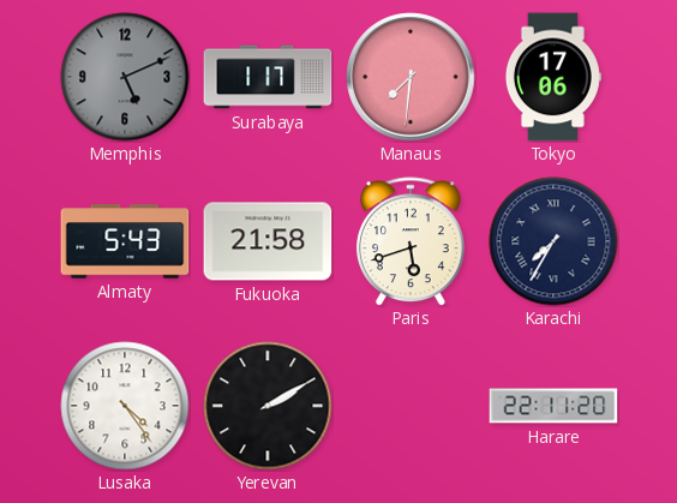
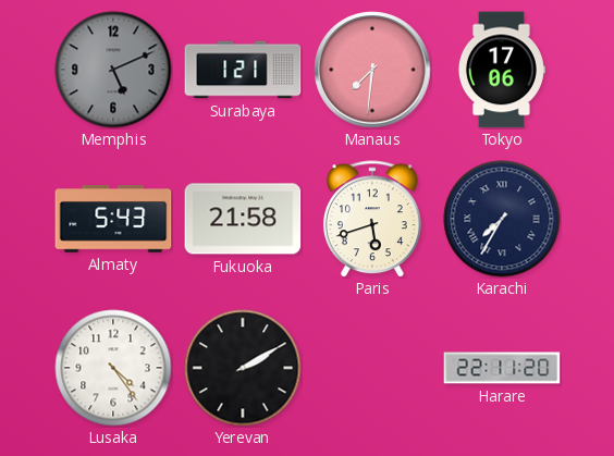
Surabaya: 1:17 -> 1:21
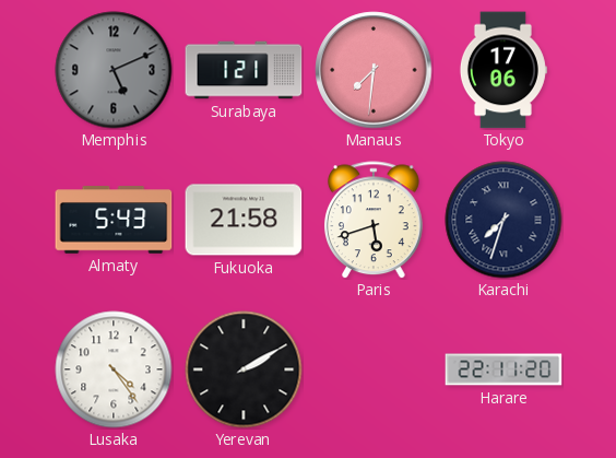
Karachi: 7:35 -> 7:33
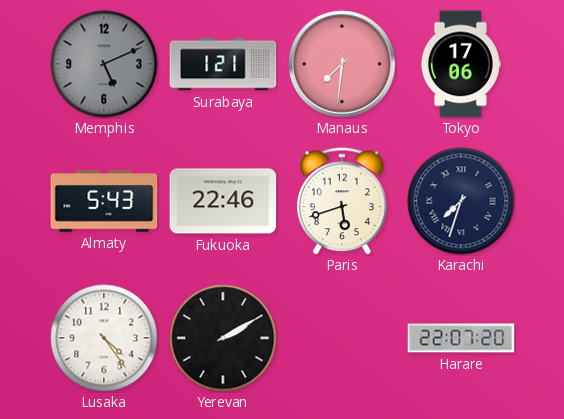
Fukuoka: 21:58 -> 22:46
Harare: 22:11 -> 22:07
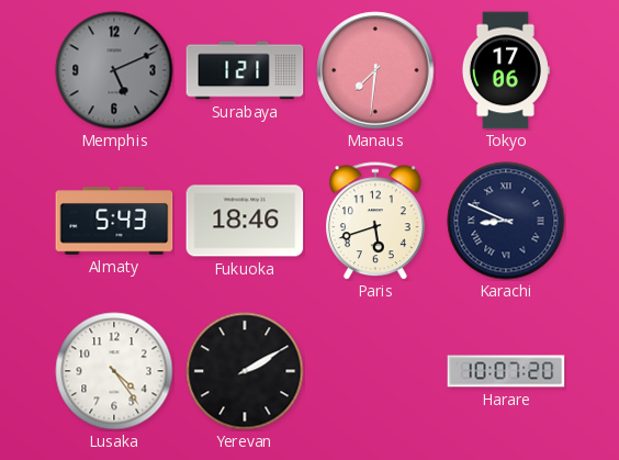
Fukuoka: 22:46 -> 18:46
Karachi: 7:33 -> 8:49
Harare: 22:07 -> 10:07
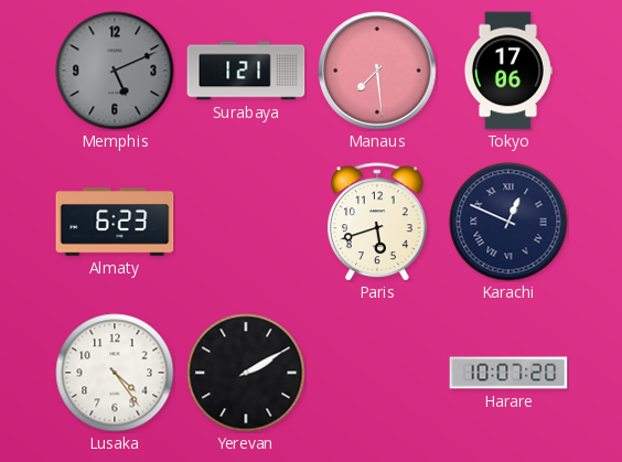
Manaus: 7:31 -> 7:29
Almaty: 5:43 -> 6:23
Fukuoka: 18:46 -> none
Karachi: 8:49 -> 12:49
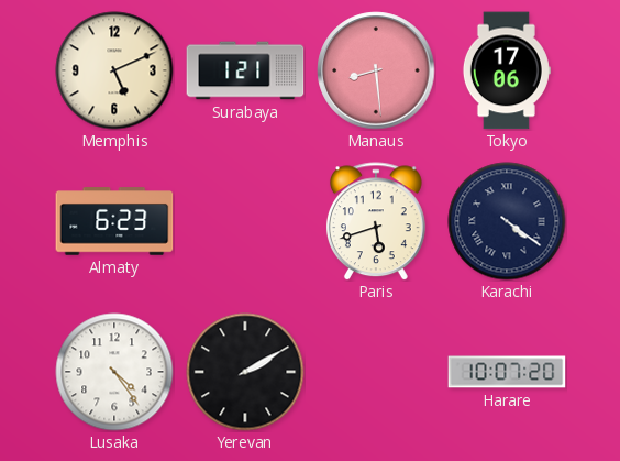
Memphis dial: grey -> cream
Manaus: 7:29 -> 8:29
Karachi: 12:49 -> 4:21
